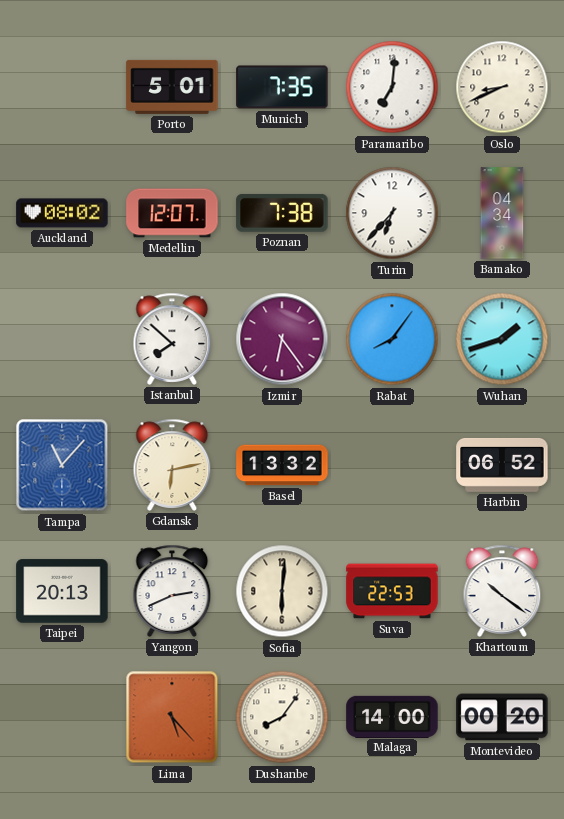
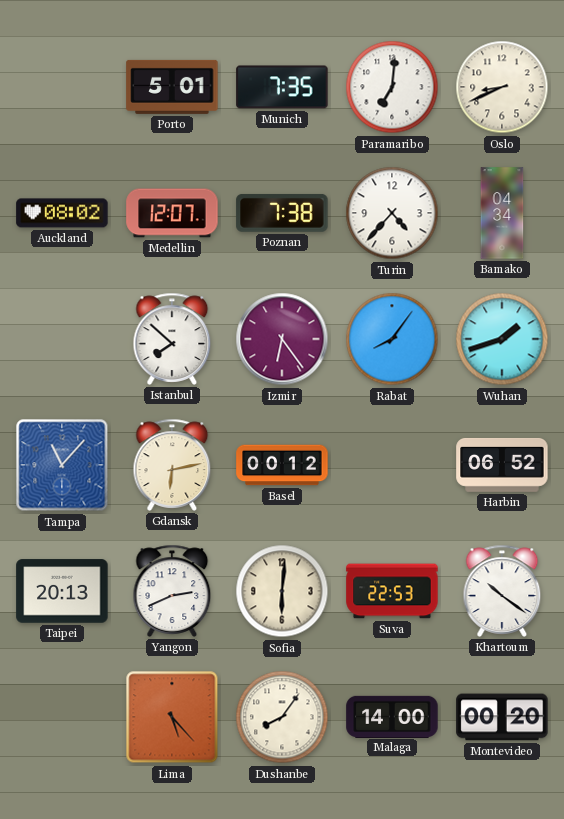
Turin: 6:37 -> 4:37
Basel: 13:32 -> 00:12
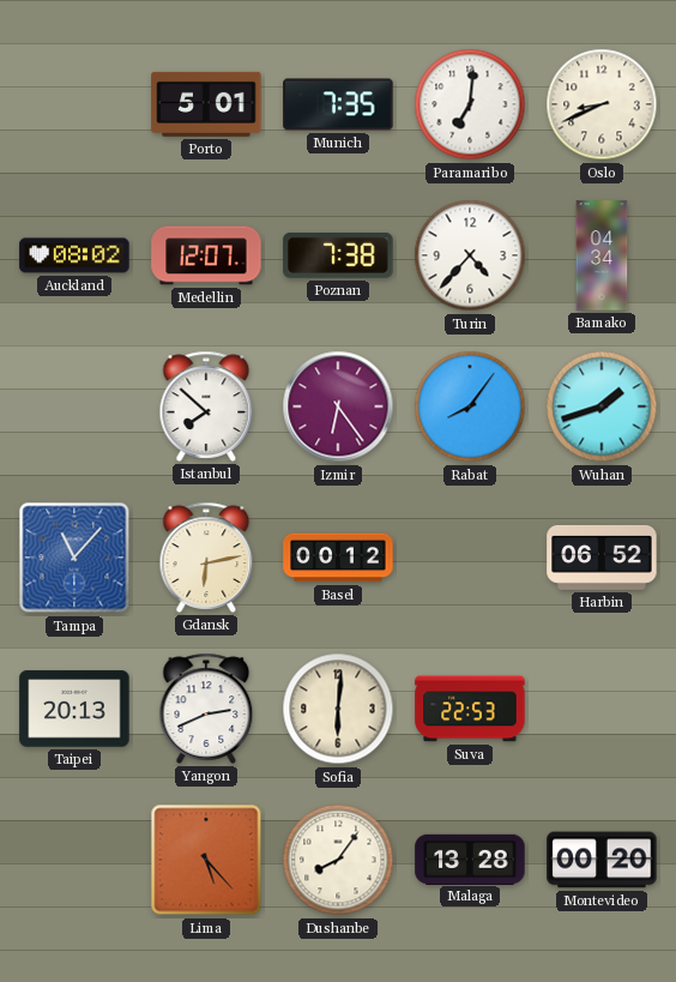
Khartoum: 10:21 -> none
Malaga: 14:00 -> 13:28
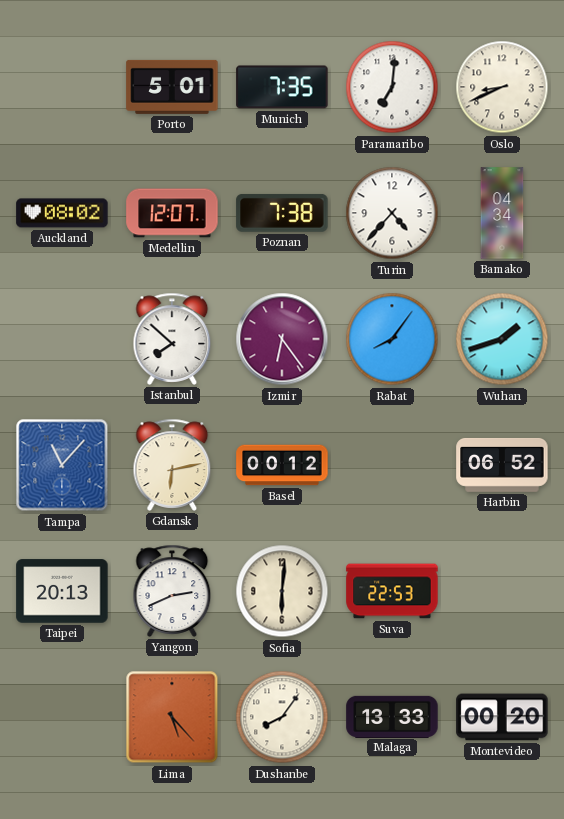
Malaga: 13:28 -> 13:33
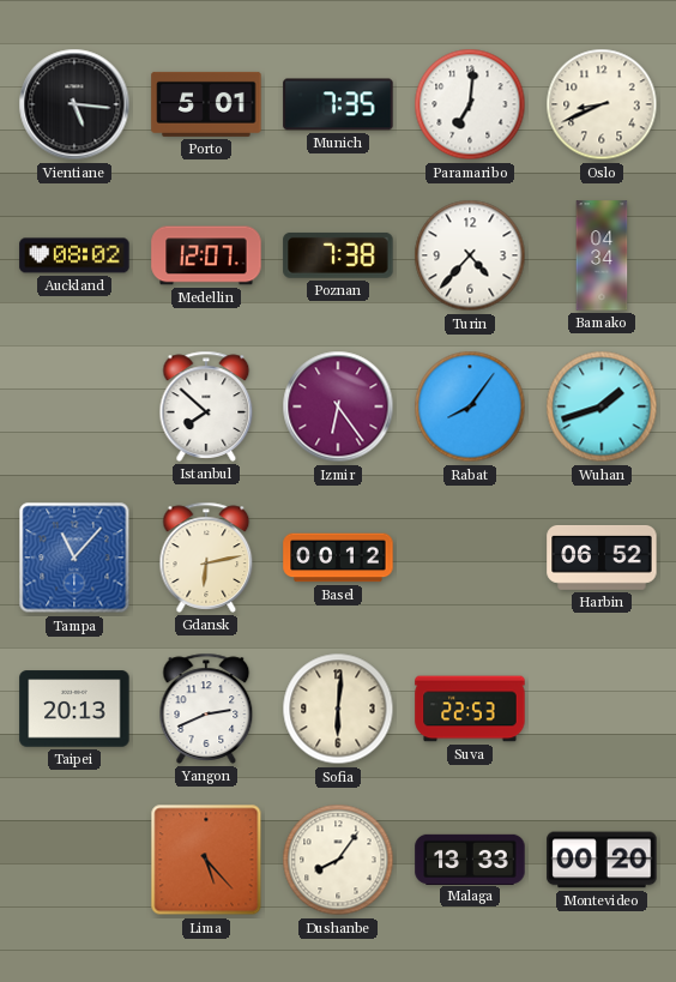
Vientiane: none -> 5:16
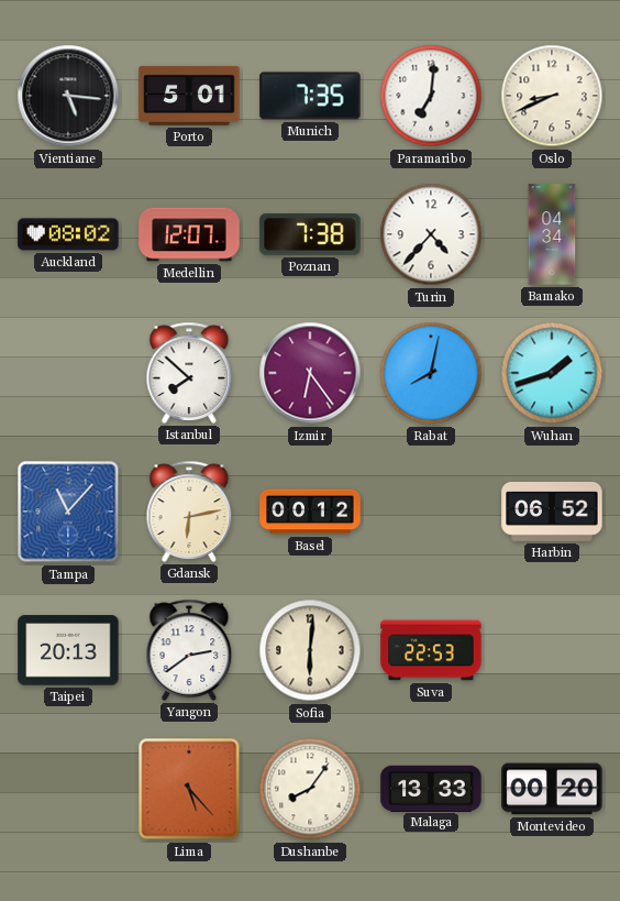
Rabat: 8:06 -> 8:02
Yangon: 2:41 -> 2:39
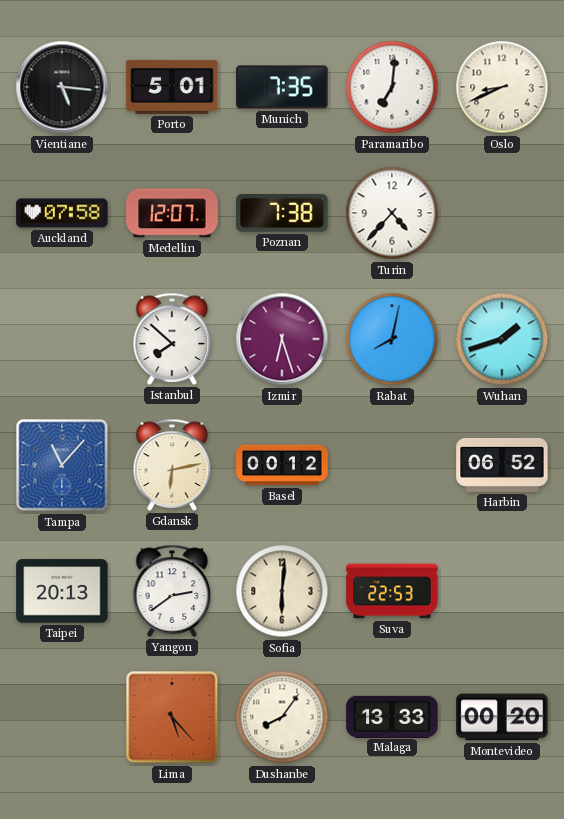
Auckland: 08:02 -> 07:58
Bamako: 04:34 -> none
Izmir: 6:24 -> 6:27
